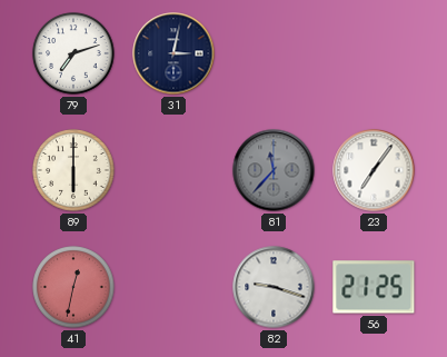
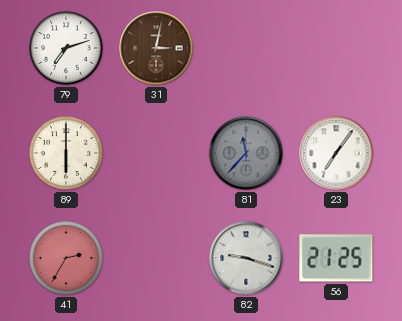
31 dial: navy -> brown
41: 12:32 -> 2:35
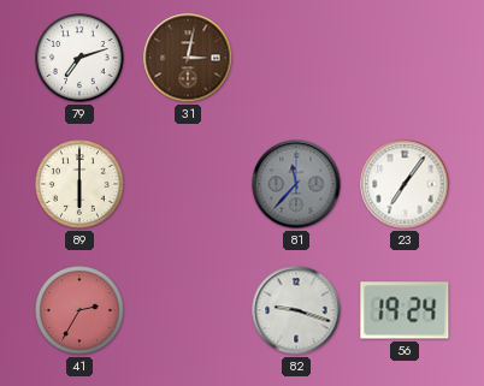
56: 21:25 -> 19:24
